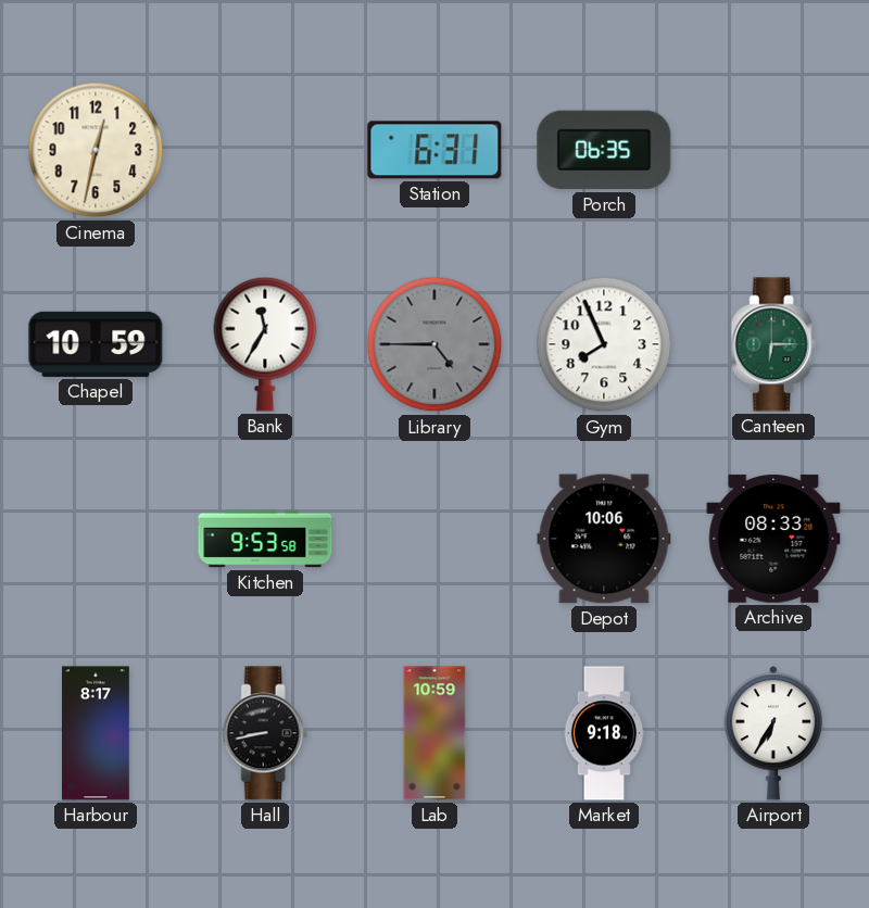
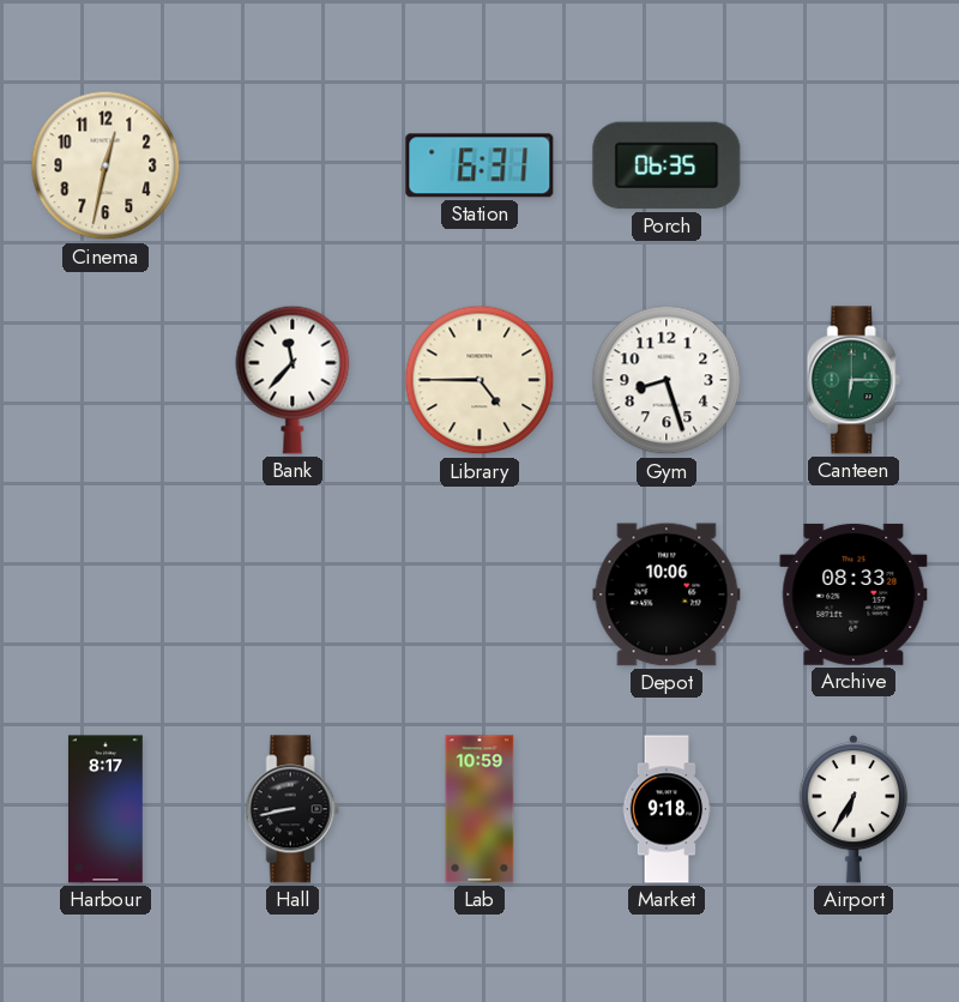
Chapel: 10:59 -> none
Bank: 11:35 -> 11:37
Library dial: grey -> cream
Gym: 7:56 -> 8:27
Kitchen: 9:53 -> none
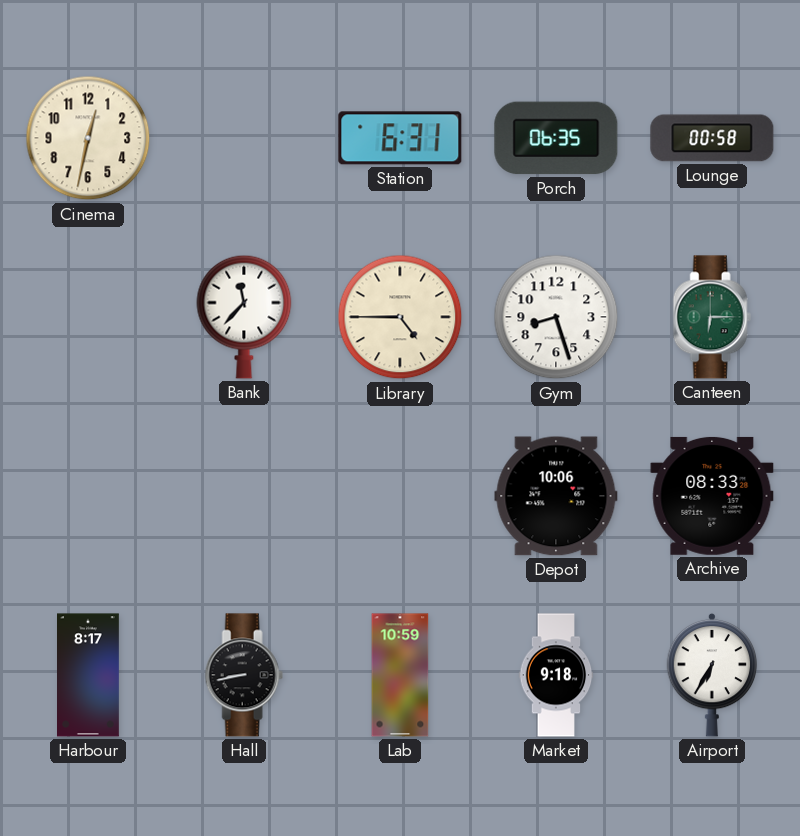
Lounge: none -> 00:58
